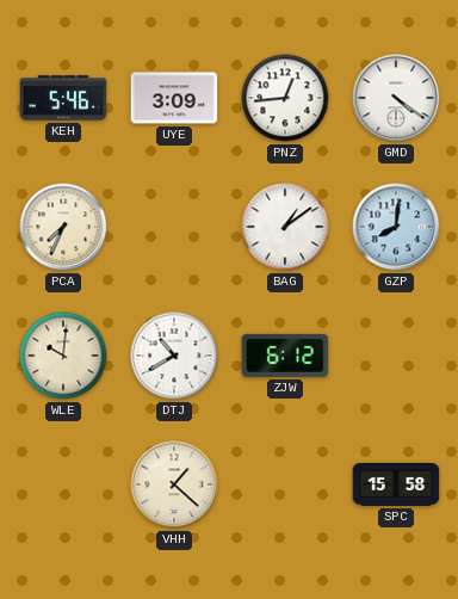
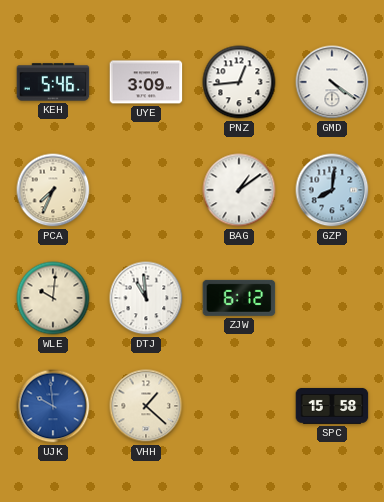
DTJ: 10:40 -> 10:59
UJK: none -> 9:59
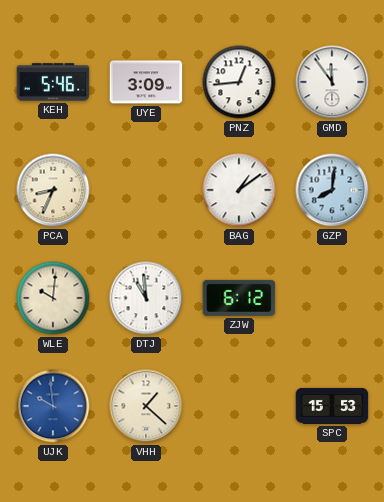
GMD: 4:21 -> 11:54
PCA: 7:34 -> 8:34
SPC: 15:58 -> 15:53
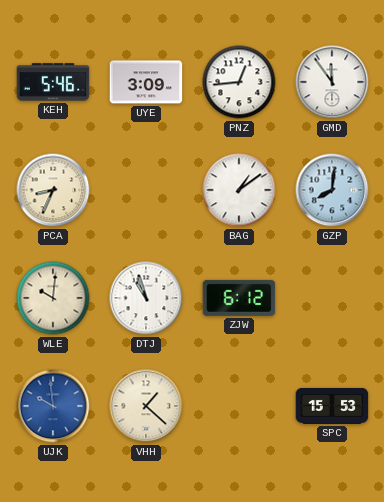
DTJ: 10:59 -> 10:57
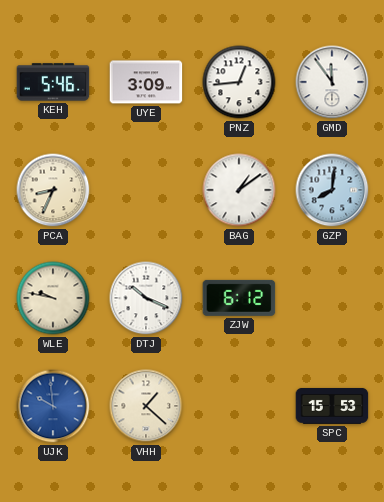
WLE: 10:01 -> 9:47
DTJ: 10:57 -> 10:19
